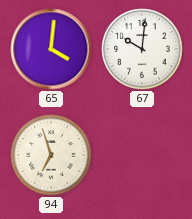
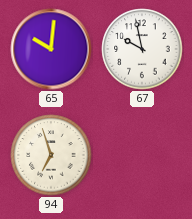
65: 4:01 -> 10:01
67: 10:01 -> 9:58
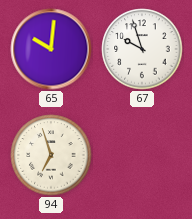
67: 9:58 -> 9:57
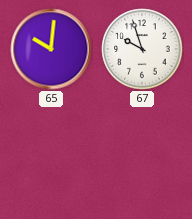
94: 6:57 -> none
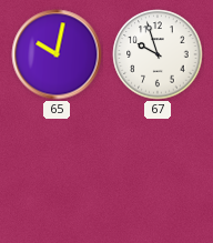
65: 10:01 -> 10:02
